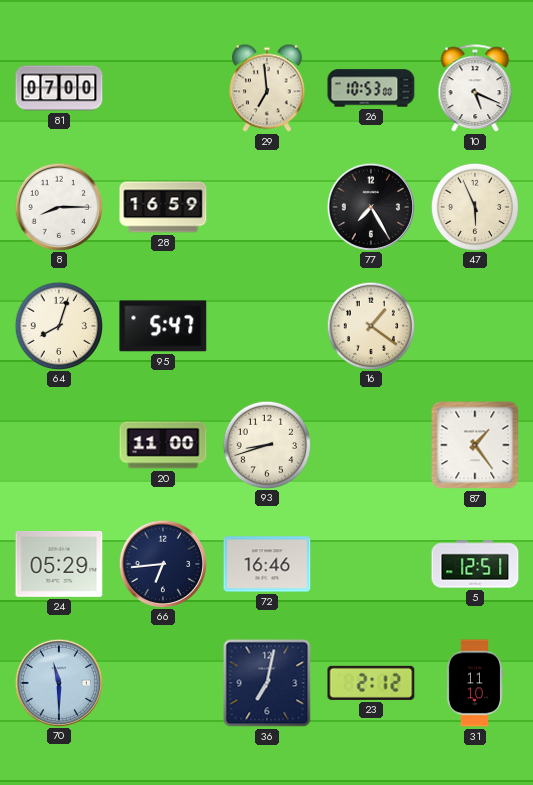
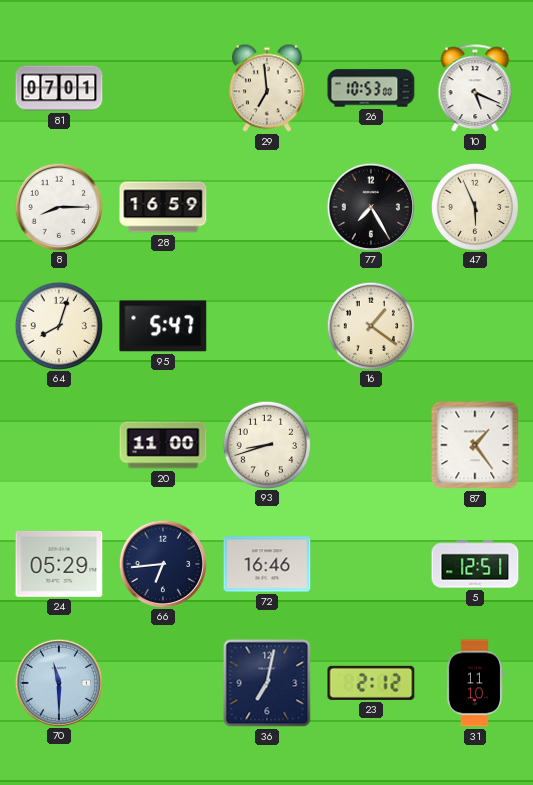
81: 07:00 -> 07:01
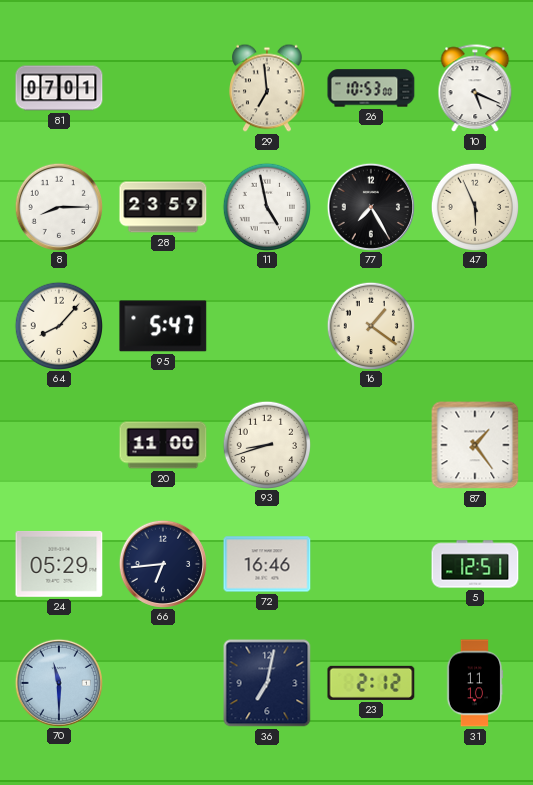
28: 16:59 -> 23:59
11: none -> 4:58
64: 8:03 -> 8:07
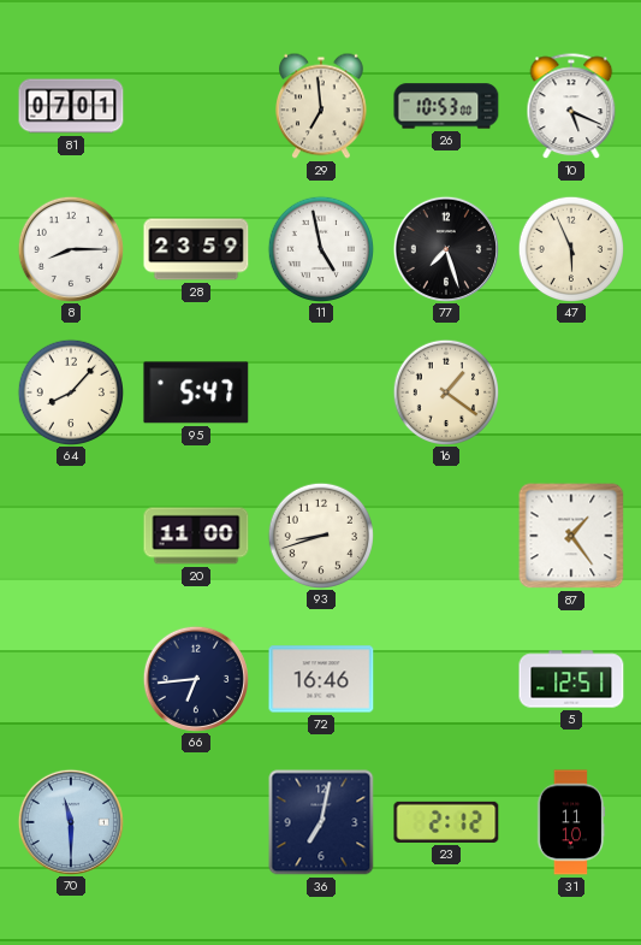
77: 7:25 -> 7:27
24: 05:29 -> none
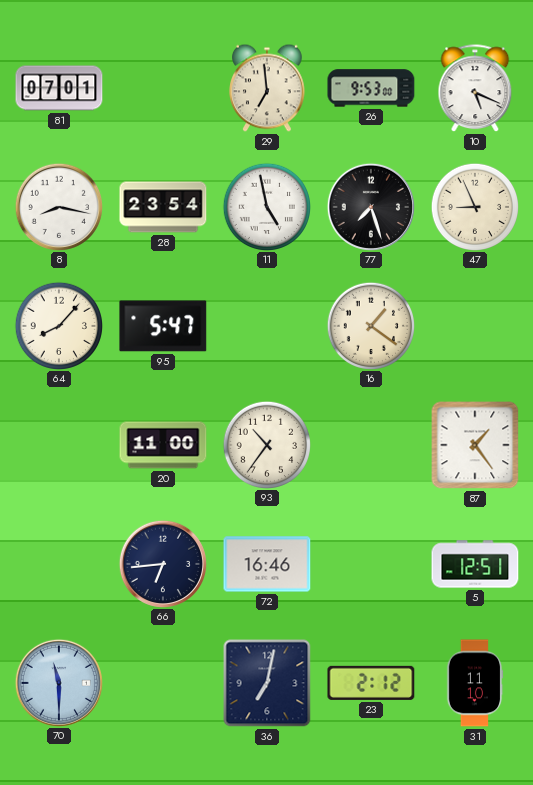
26: 10:53 -> 9:53
8: 8:15 -> 8:17
28: 23:59 -> 23:54
47: 5:56 -> 8:56
93: 8:42 -> 10:36
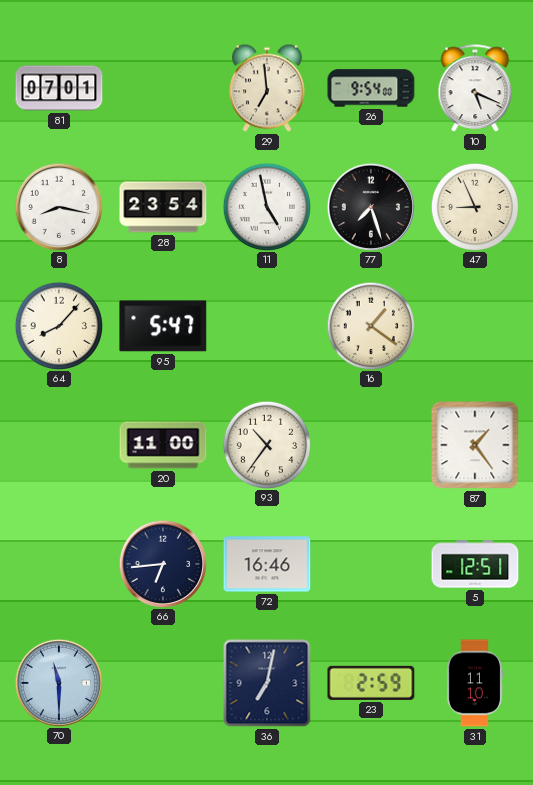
26: 9:53 -> 9:54
23: 2:12 -> 2:59
